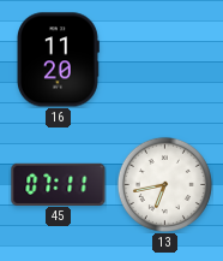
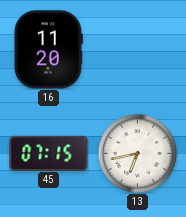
45: 07:11 -> 07:15
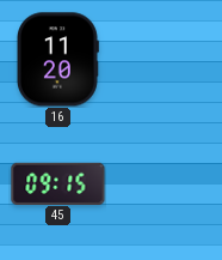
45: 07:15 -> 09:15
13: 6:43 -> none
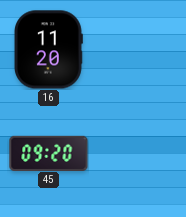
45: 09:15 -> 09:20
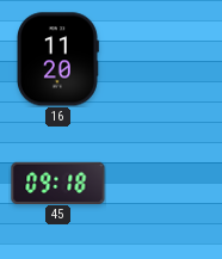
45: 09:20 -> 09:18
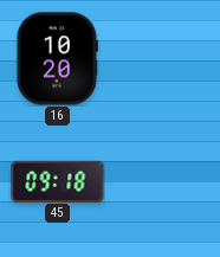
16: 11:20 -> 10:20
